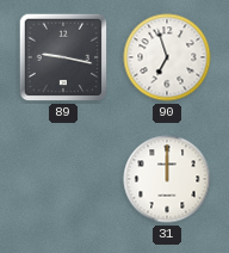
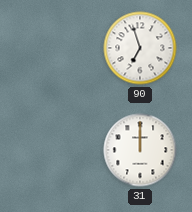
89: 9:17 -> none
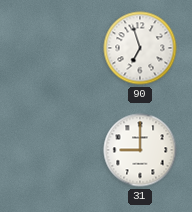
31: 12:00 -> 9:00
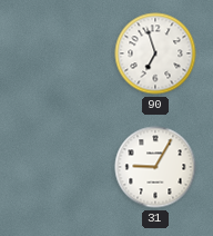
31: 9:00 -> 9:05
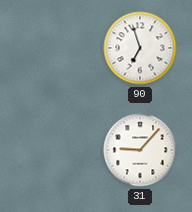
31: 9:05 -> 9:07
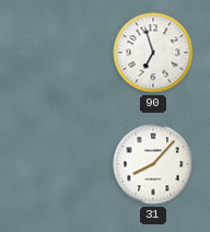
31: 9:07 -> 8:07
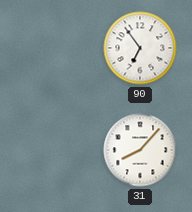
90: 6:57 -> 6:54
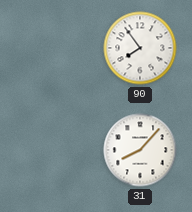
90: 6:54 -> 7:54
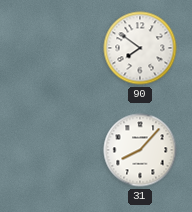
90: 7:54 -> 7:51
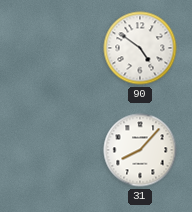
90: 7:51 -> 4:51
